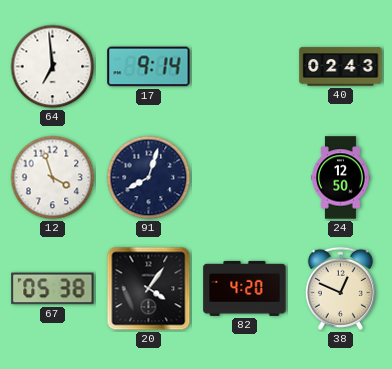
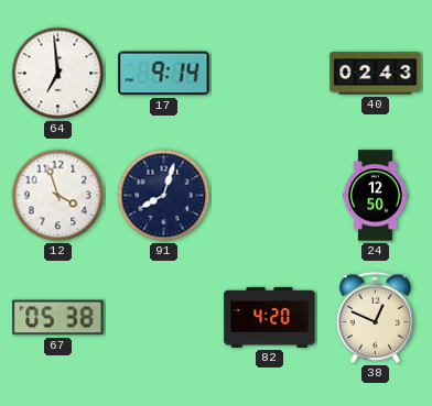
20: 4:06 -> none
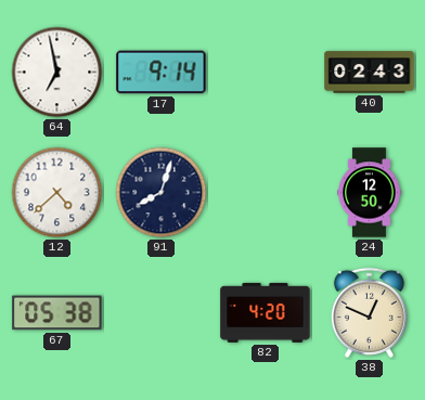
64: 6:59 -> 6:58
12: 3:57 -> 4:38
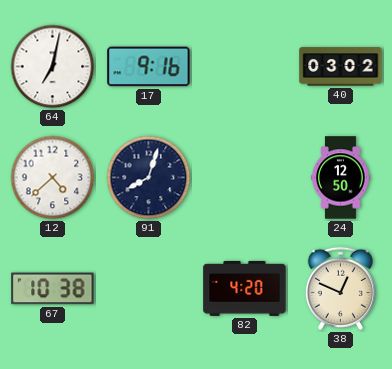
64: 6:58 -> 7:02
17: 9:14 -> 9:16
40: 02:43 -> 03:02
67: 05:38 -> 10:38
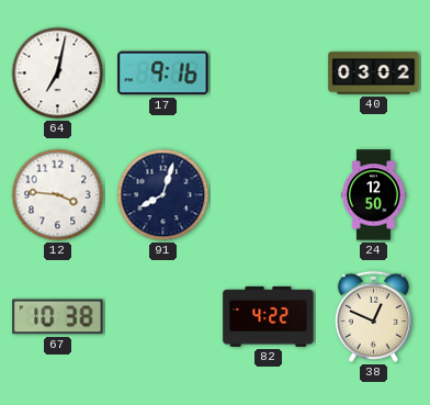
12: 4:38 -> 3:46
82: 4:20 -> 4:22
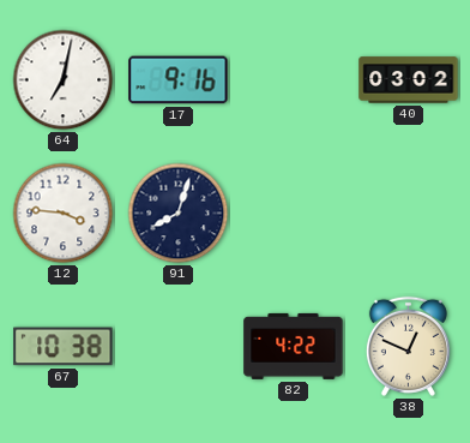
24: 12:50 -> none
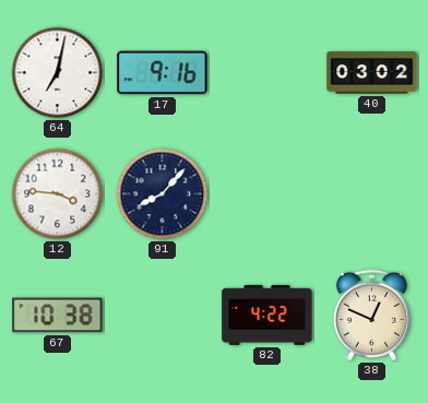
91: 8:03 -> 8:07
